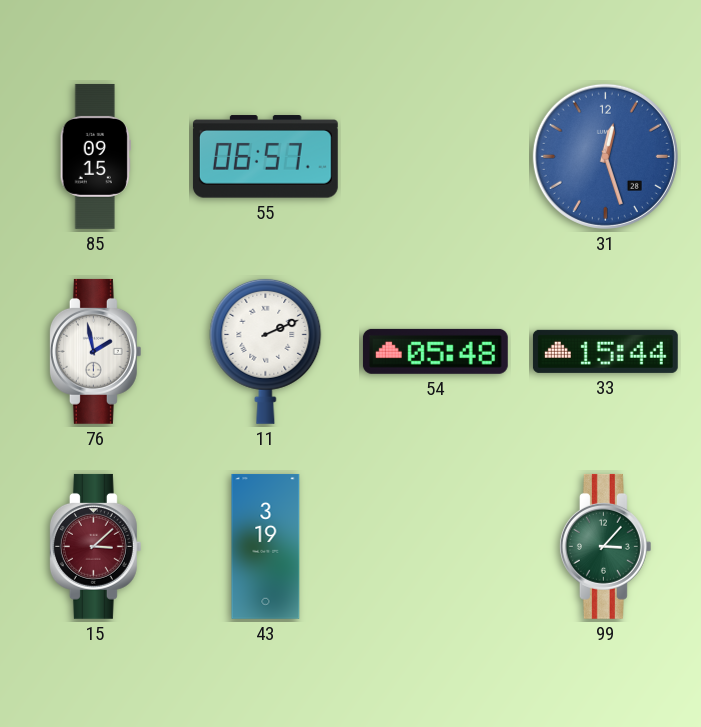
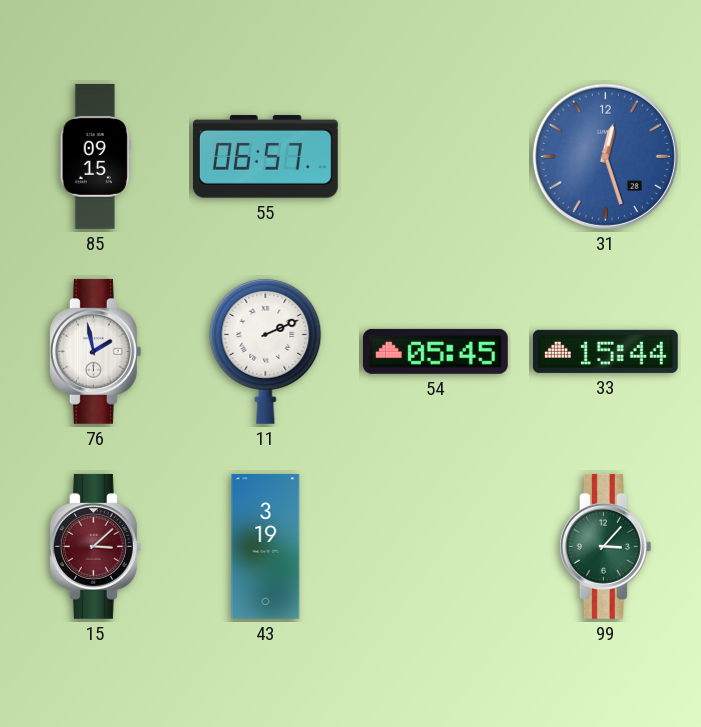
54: 05:48 -> 05:45
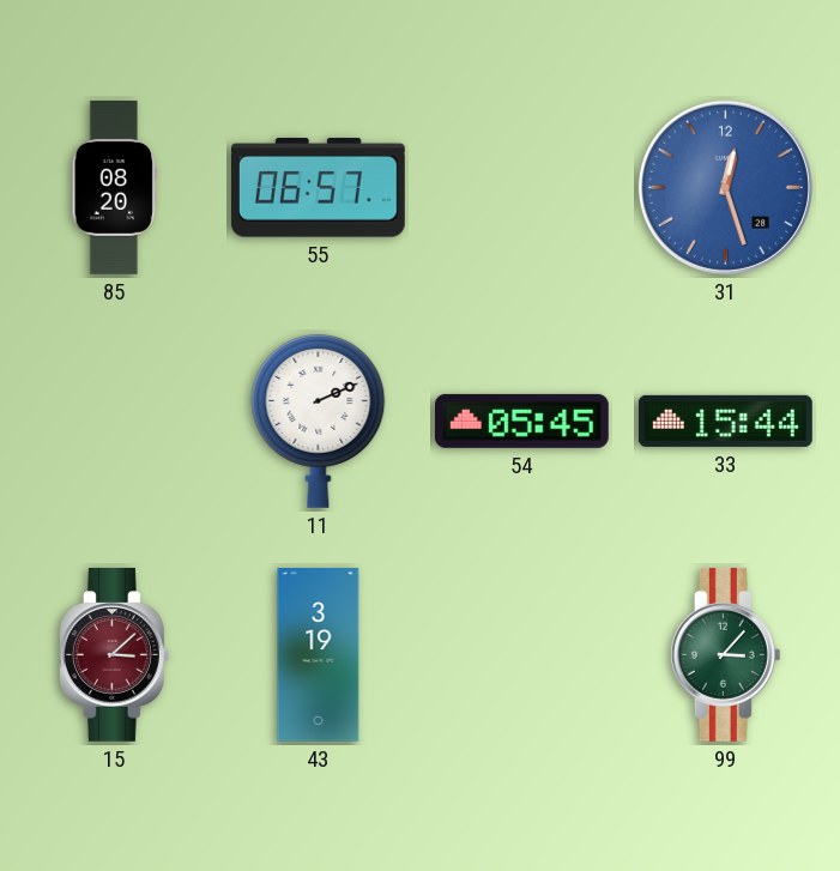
85: 09:15 -> 08:20
76: 1:58 -> none
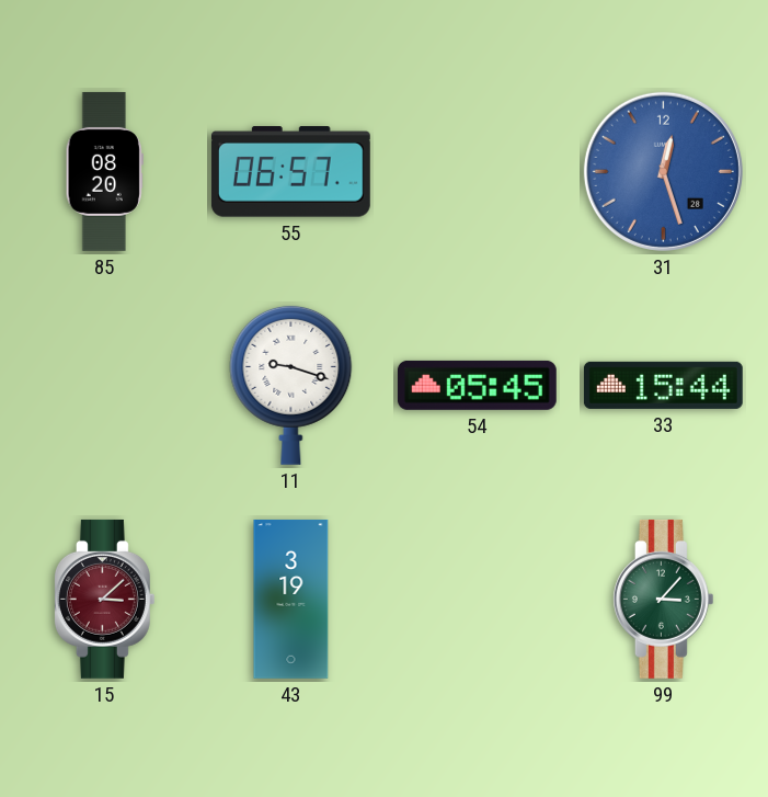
11: 2:11 -> 9:18
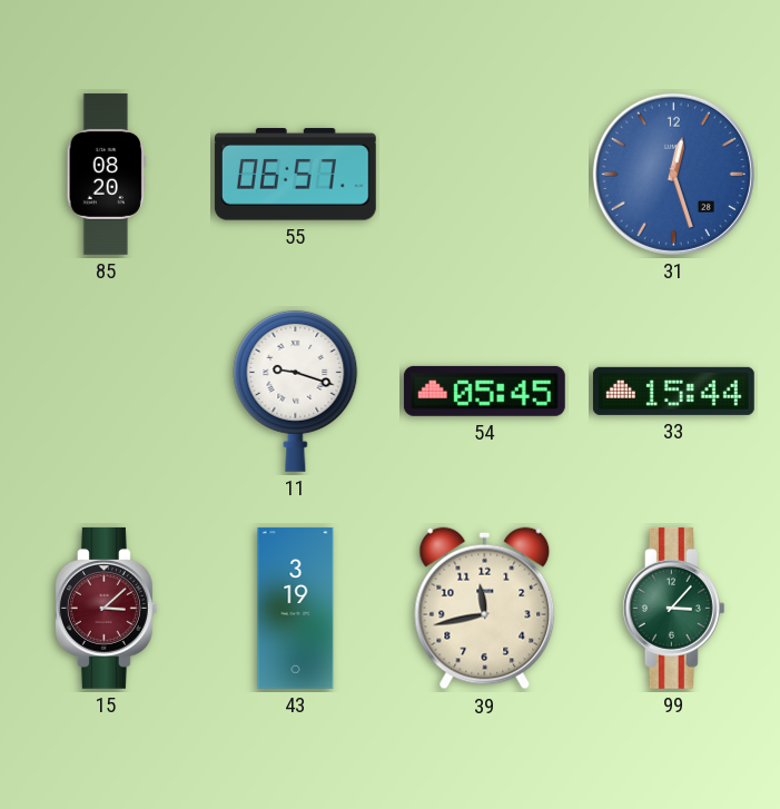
39: none -> 11:43
